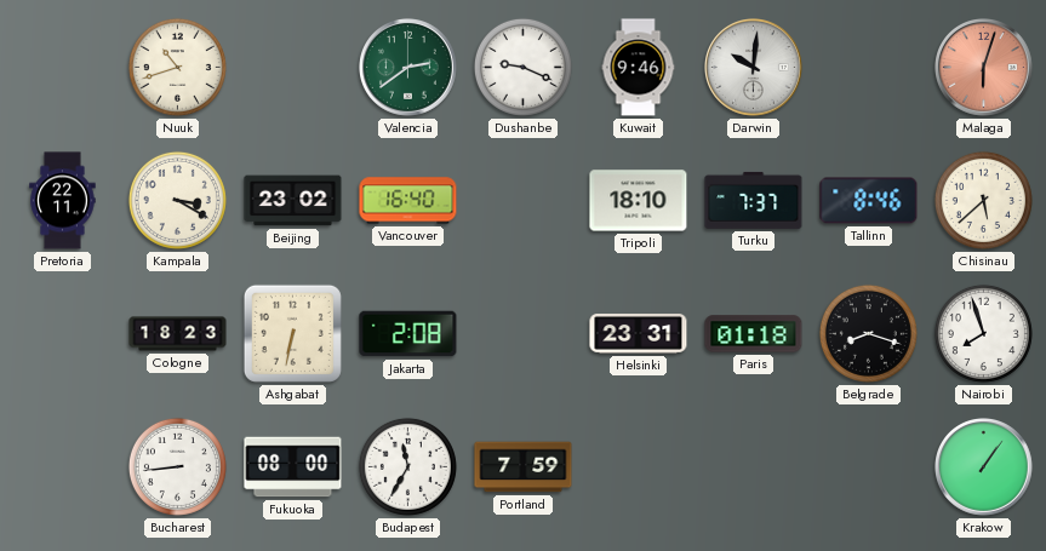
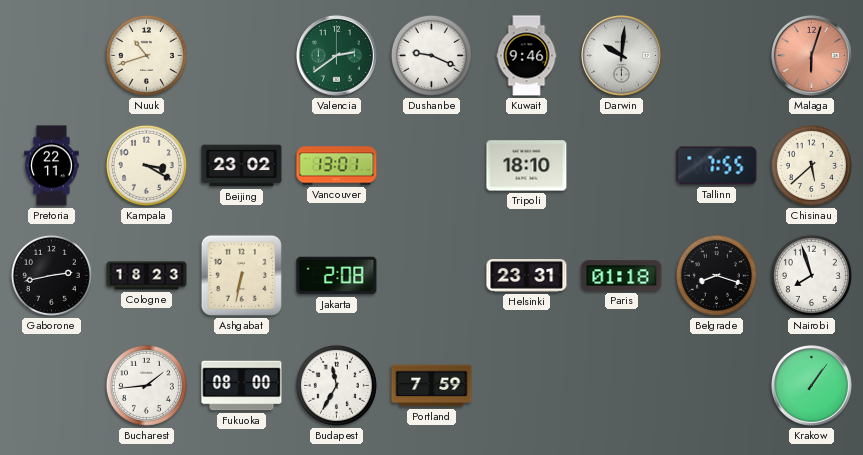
Vancouver: 16:40 -> 13:01
Turku: 7:37 -> none
Tallinn: 8:46 -> 7:55
Gaborone: none -> 2:43
Bucharest: 8:44 -> 1:44
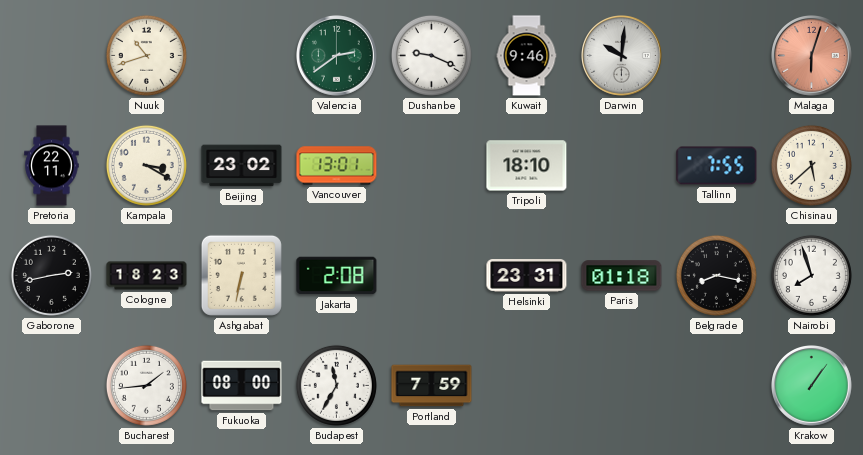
Belgrade: 8:18 -> 8:17
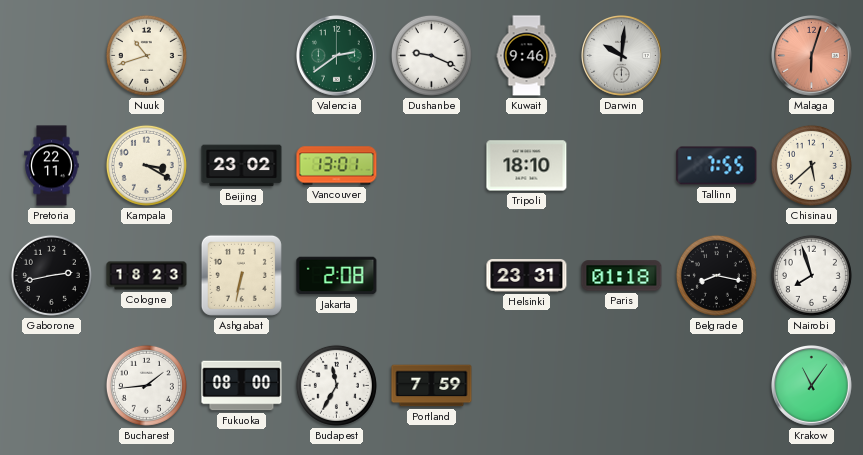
Krakow: 1:06 -> 11:06
